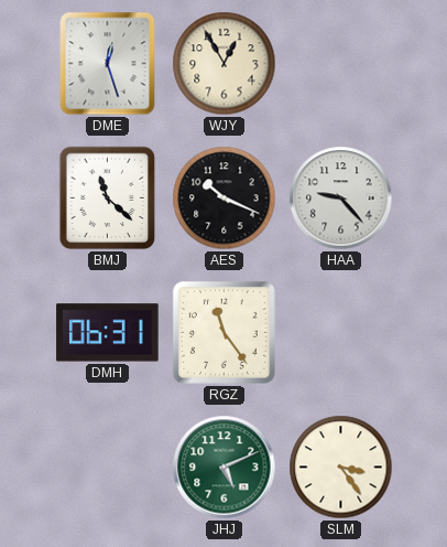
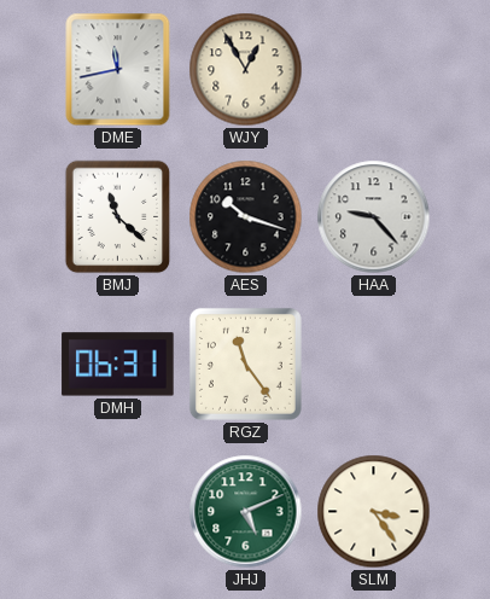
DME: 12:27 -> 11:43
AES: 10:19 -> 10:18
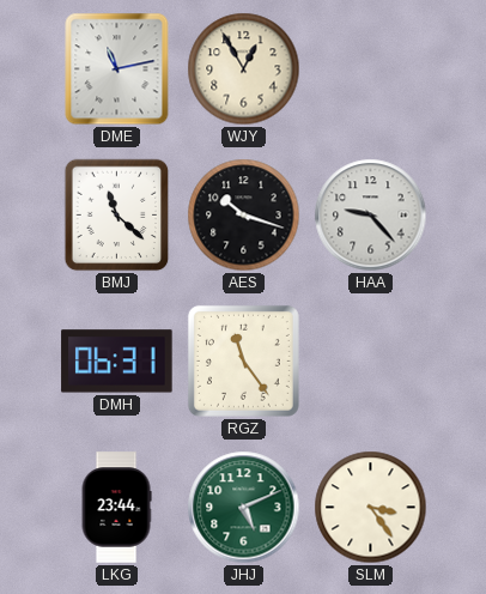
DME: 11:43 -> 11:13
LKG: none -> 23:44
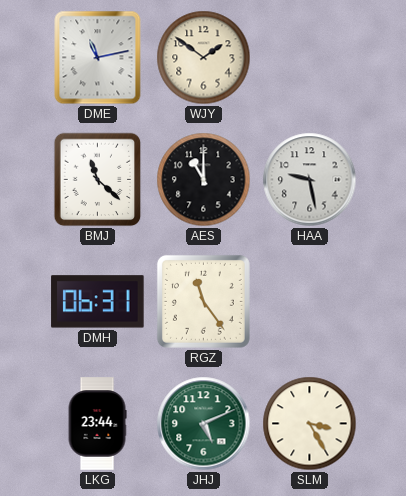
WJY: 12:55 -> 1:51
AES: 10:18 -> 11:00
HAA: 9:23 -> 9:28
SLM: 3:24 -> 3:25
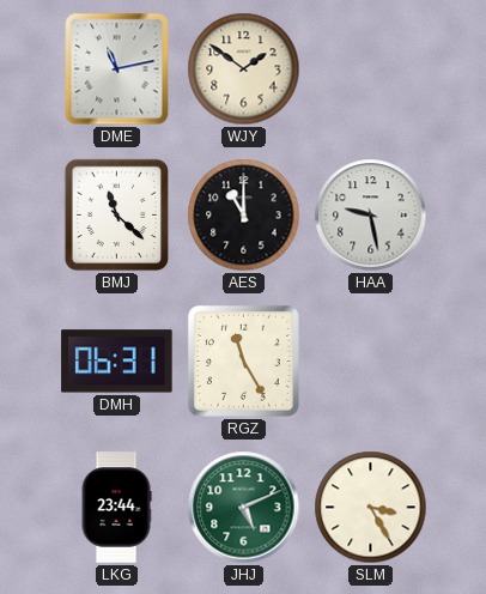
RGZ: 11:24 -> 11:25
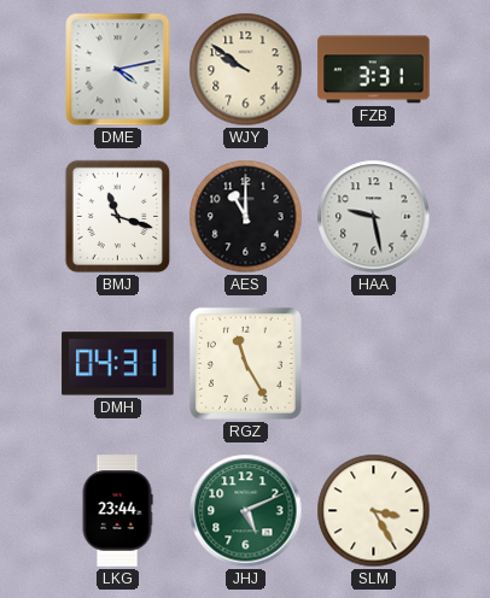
DME: 11:13 -> 4:13
WJY: 1:51 -> 9:51
FZB: none -> 3:31
BMJ: 11:22 -> 11:18
DMH: 06:31 -> 04:31
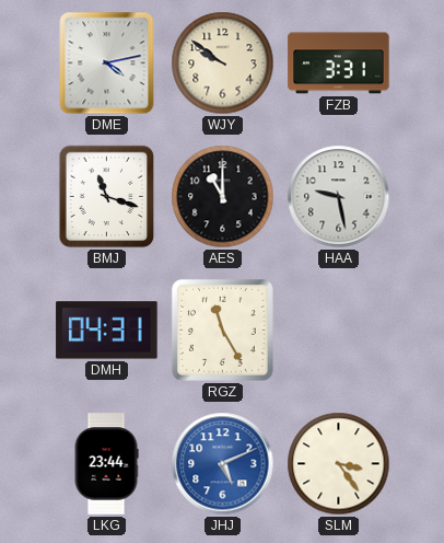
JHJ dial: green -> blue
SLM: 3:25 -> 3:24
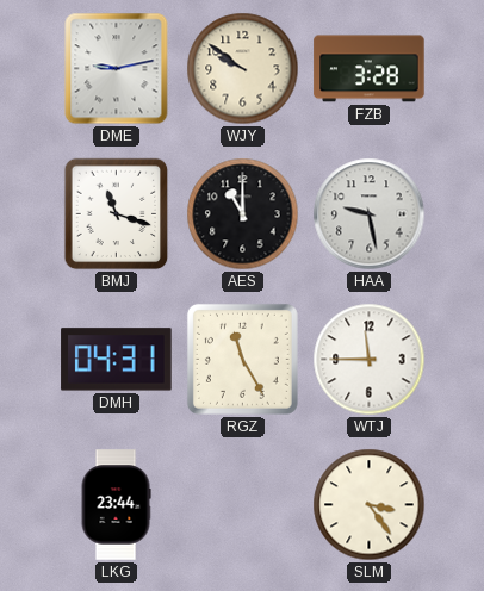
DME: 4:13 -> 9:13
FZB: 3:31 -> 3:28
WTJ: none -> 11:45
JHJ: 5:11 -> none
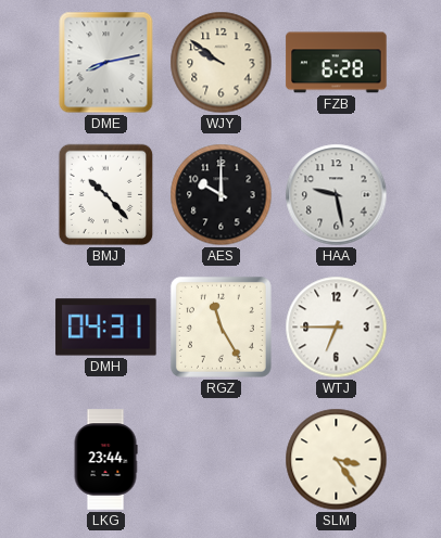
DME: 9:13 -> 8:13
FZB: 3:28 -> 6:28
BMJ: 11:18 -> 10:23
AES: 11:00 -> 10:00
WTJ: 11:45 -> 6:45
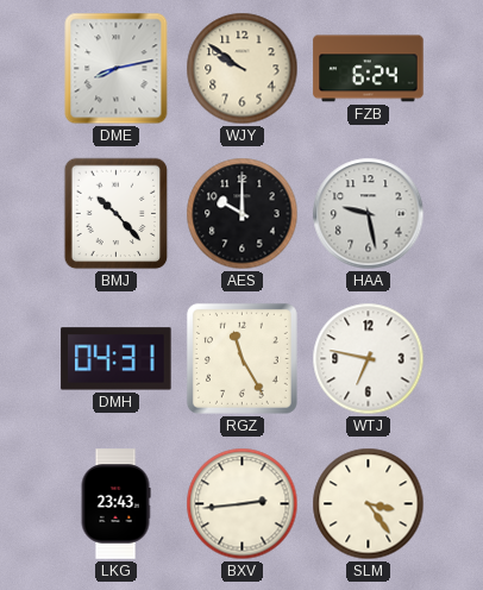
FZB: 6:28 -> 6:24
WTJ: 6:45 -> 6:47
LKG: 23:44 -> 23:43
BXV: none -> 2:44
